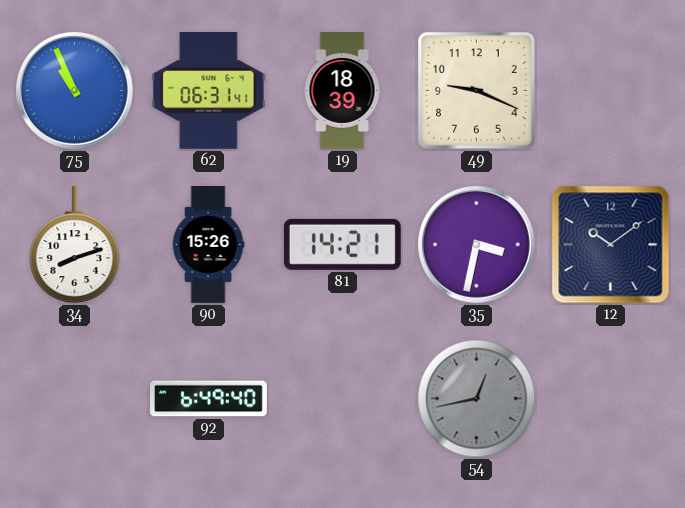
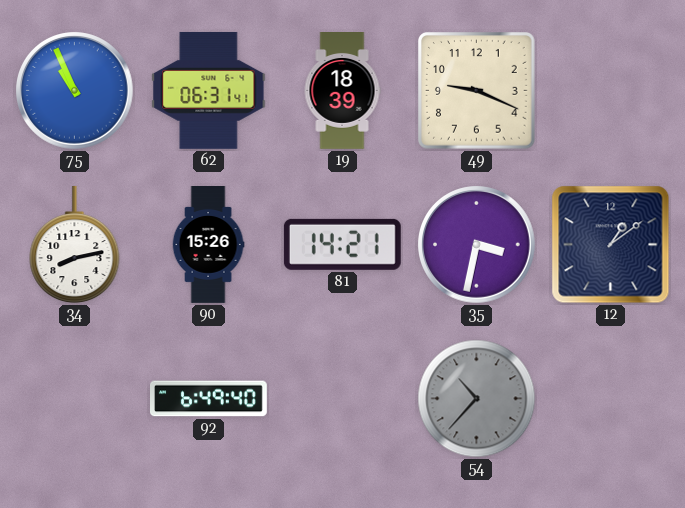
34: 8:12 -> 8:13
12: 10:09 -> 1:09
54: 12:43 -> 10:37
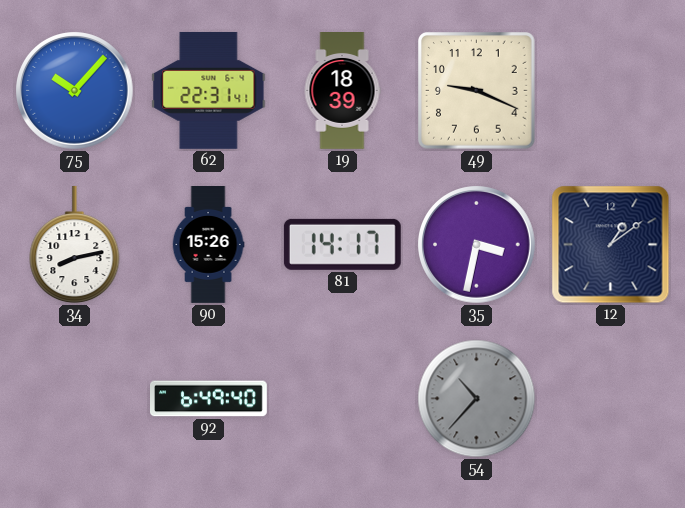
75: 10:56 -> 10:07
62: 06:31 -> 22:31
81: 14:21 -> 14:17
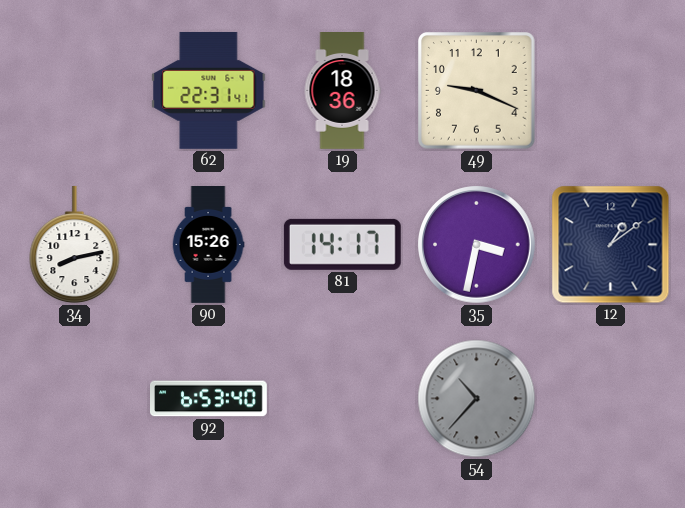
75: 10:07 -> none
19: 18:39 -> 18:36
92: 6:49 -> 6:53
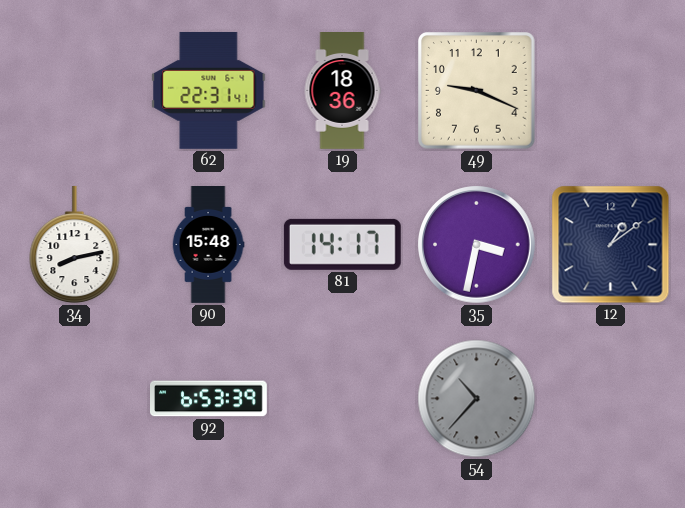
90: 15:26 -> 15:48
92: 6:53:40 -> 6:53:39
